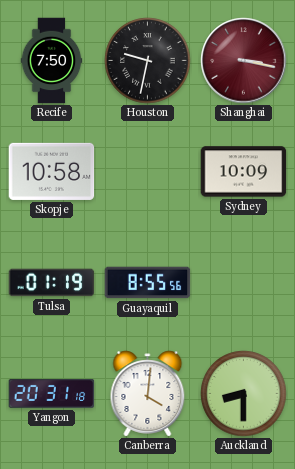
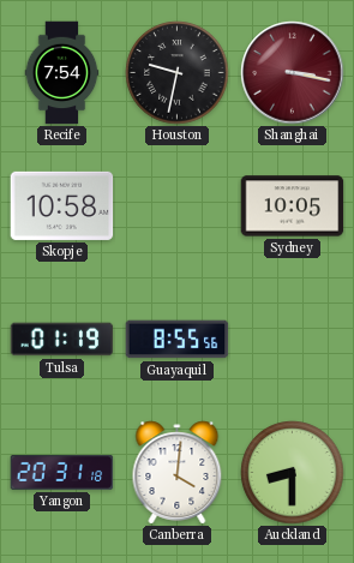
Recife: 7:50 -> 7:54
Sydney: 10:09 -> 10:05
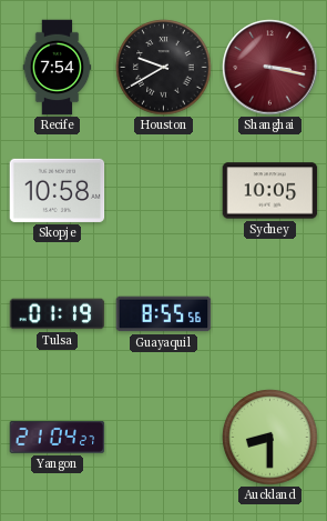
Houston: 9:32 -> 9:40
Yangon: 20:31 -> 21:04
Canberra: 4:01 -> none
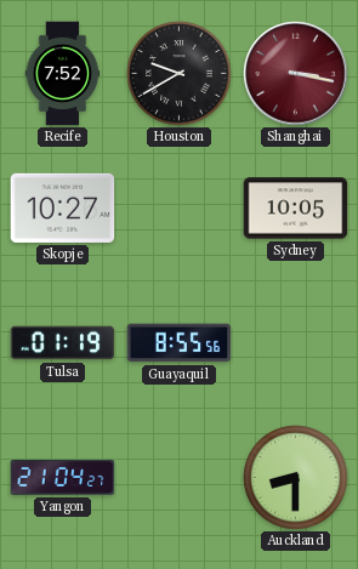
Recife: 7:54 -> 7:52
Skopje: 10:58 -> 10:27
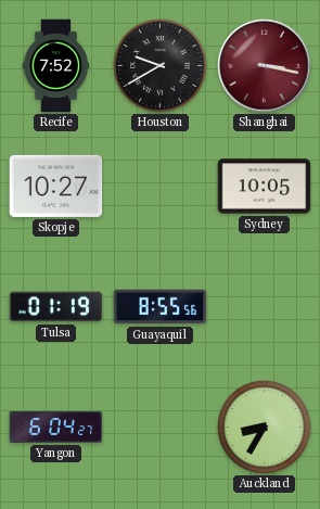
Yangon: 21:04 -> 6:04
Auckland: 8:30 -> 8:35
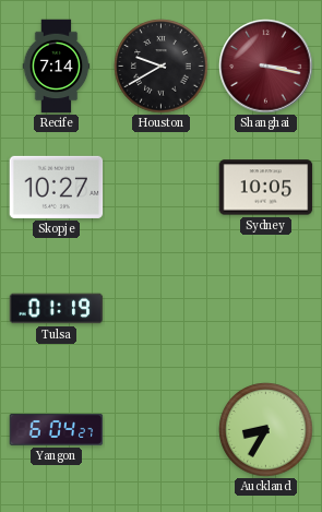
Recife: 7:52 -> 7:14
Guayaquil: 8:55 -> none
